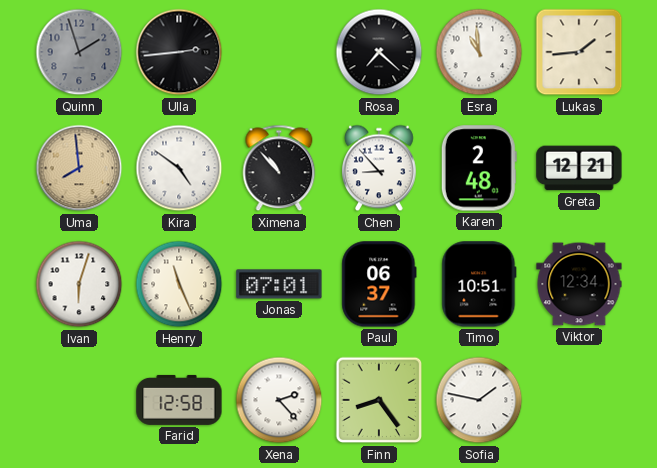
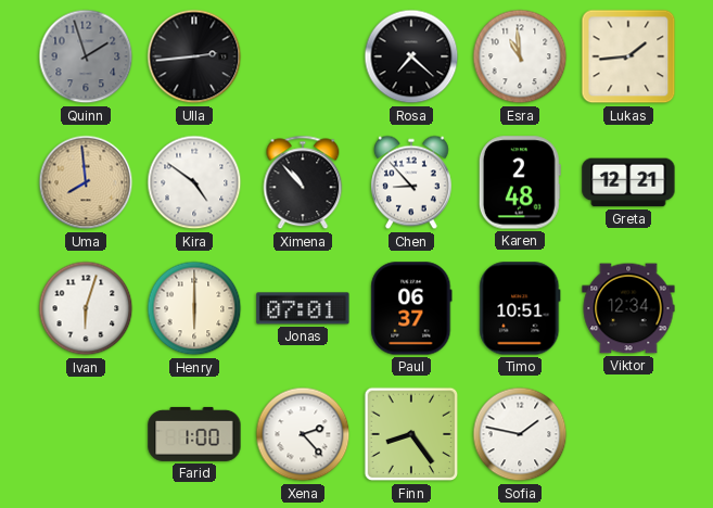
Henry: 11:26 -> 6:00
Farid: 12:58 -> 1:00
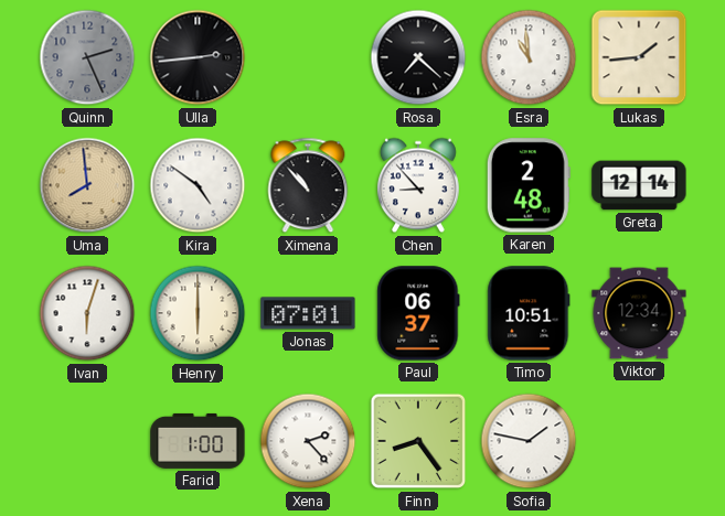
Quinn: 1:57 -> 2:26
Greta: 12:21 -> 12:14
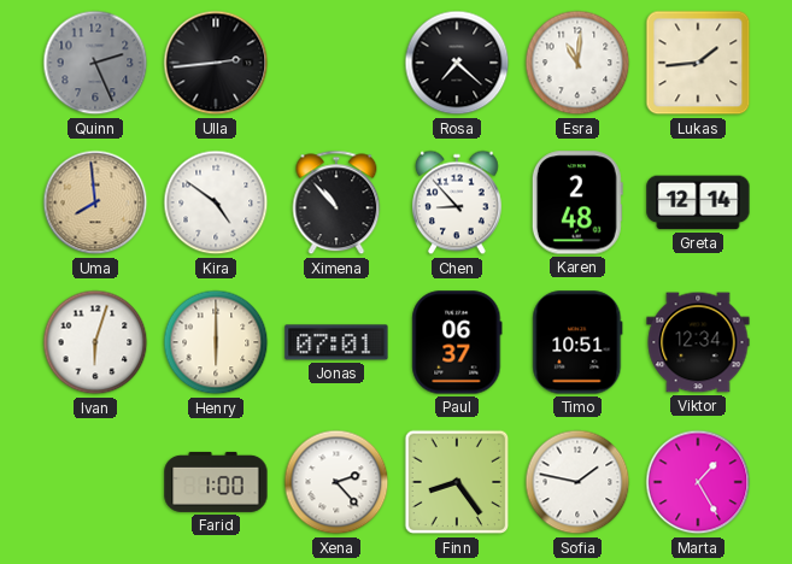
Esra: 10:59 -> 11:01
Marta: none -> 1:25
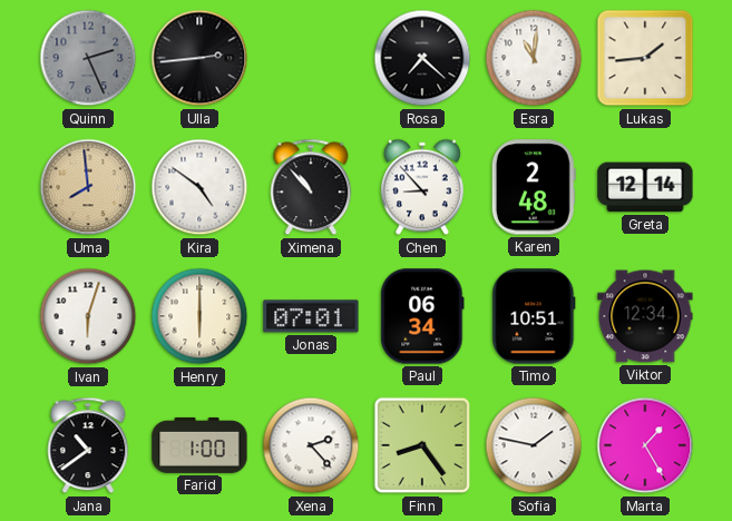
Paul: 06:37 -> 06:34
Jana: none -> 10:39
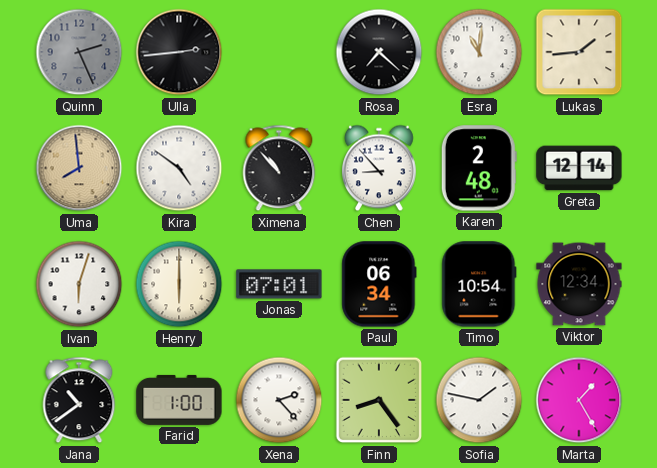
Timo: 10:51 -> 10:54
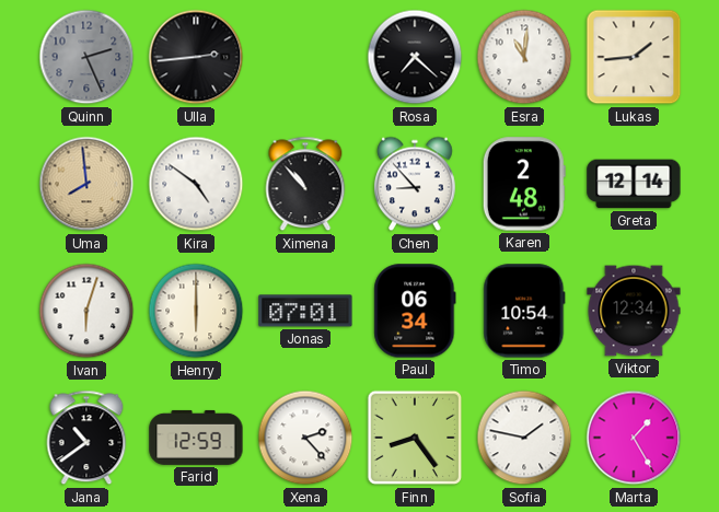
Farid: 1:00 -> 12:59
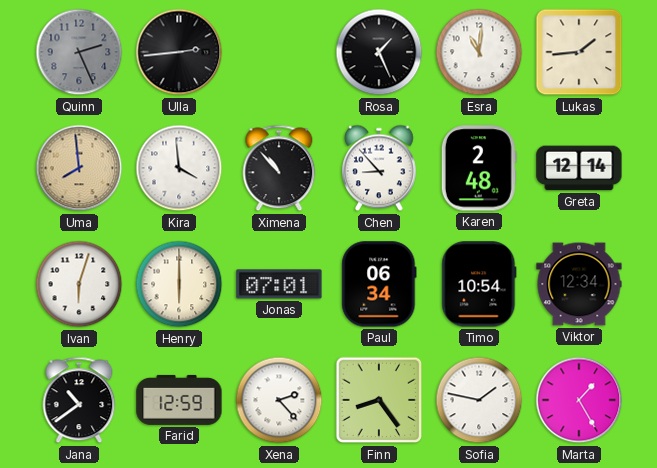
Rosa: 7:22 -> 1:26
Kira: 4:51 -> 3:59
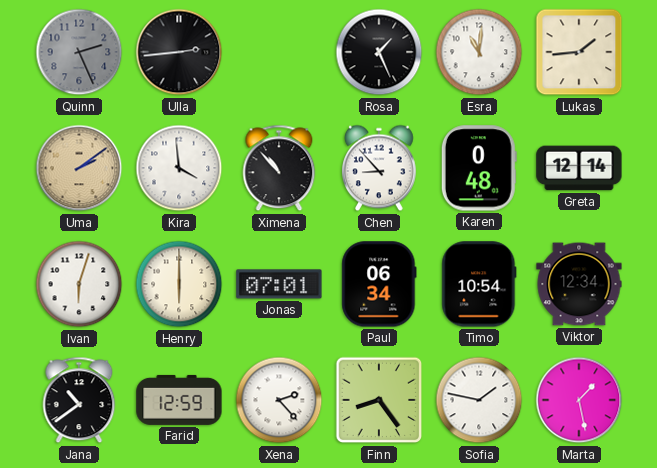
Uma: 7:59 -> 2:09
Karen: 2:48 -> 0:48
Marta: 1:25 -> 1:28
